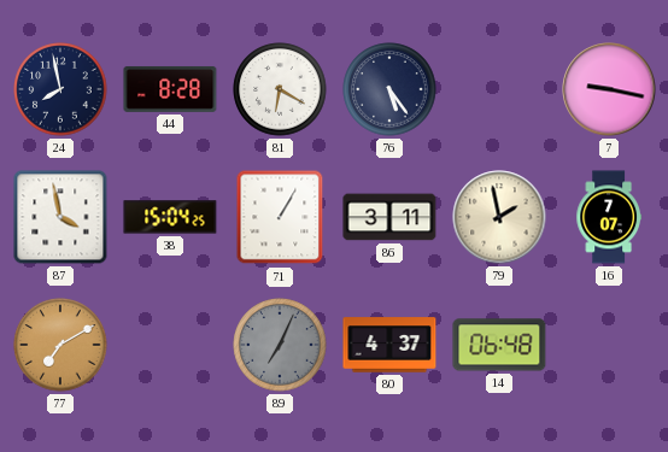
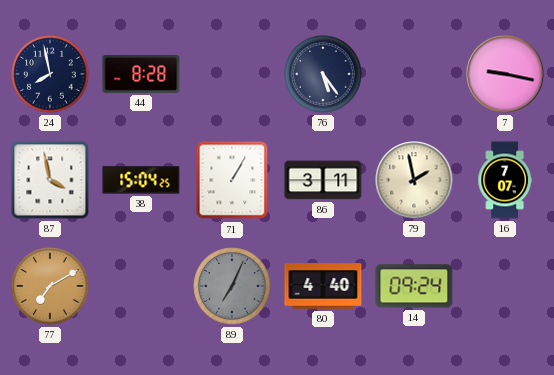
81: 6:20 -> none
80: 4:37 -> 4:40
14: 06:48 -> 09:24
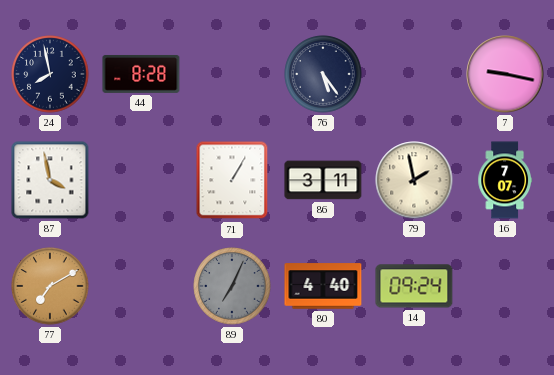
38: 15:04 -> none
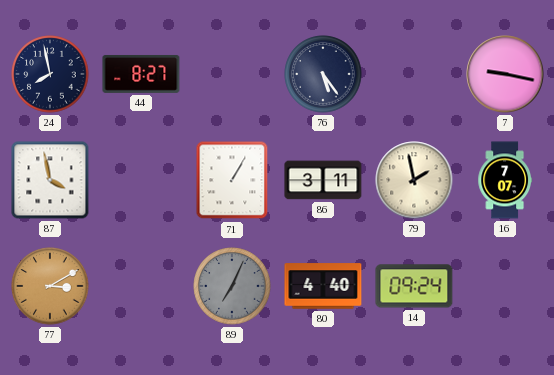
44: 8:28 -> 8:27
77: 7:10 -> 3:10
